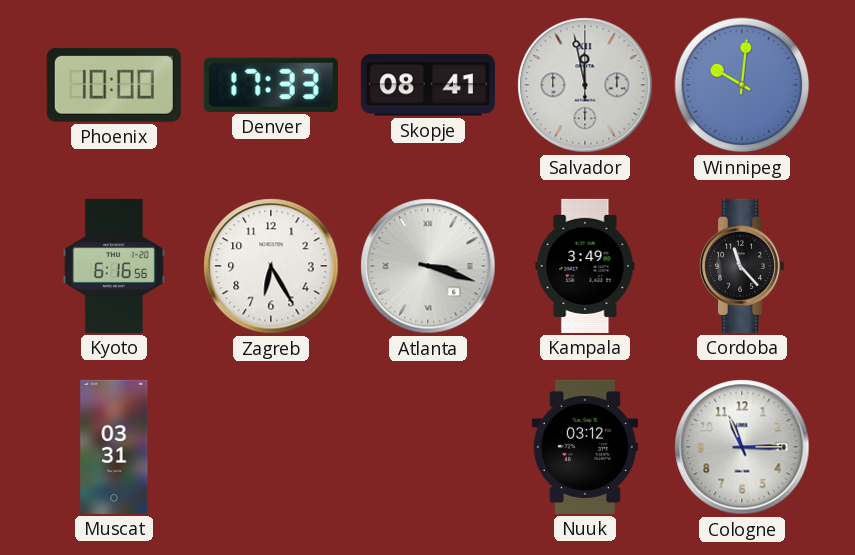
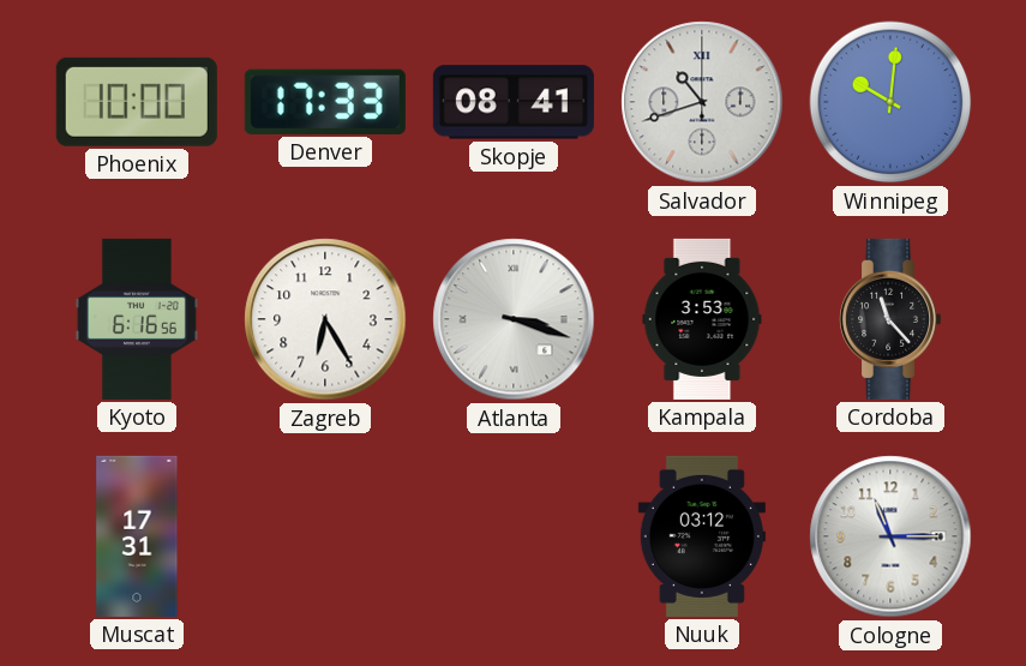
Salvador: 11:58 -> 10:42
Kampala: 3:49 -> 3:53
Muscat: 03:31 -> 17:31
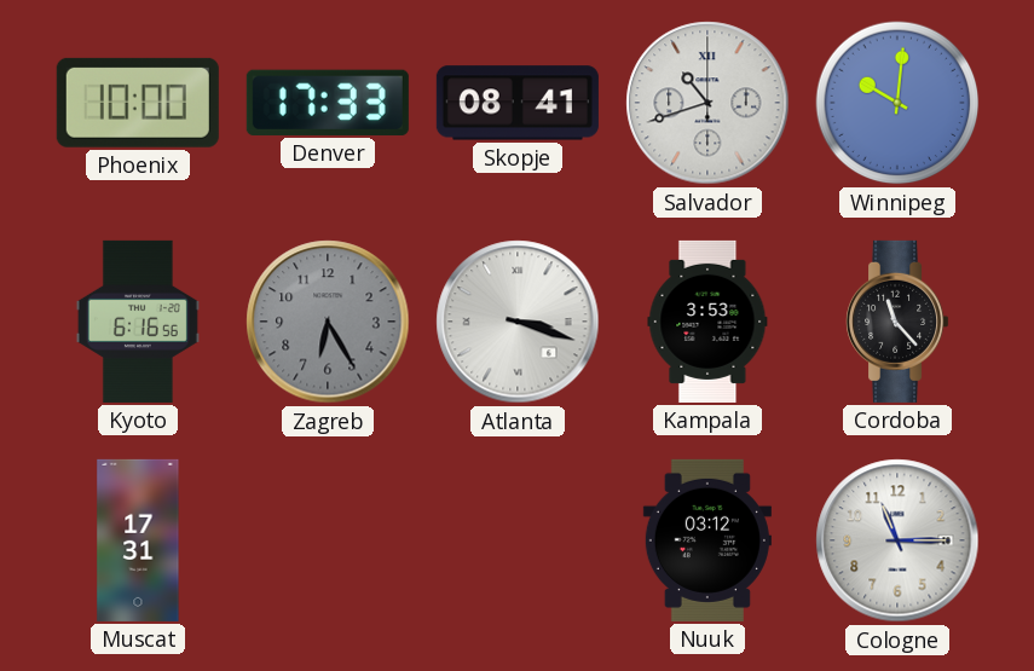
Zagreb dial: white -> grey
